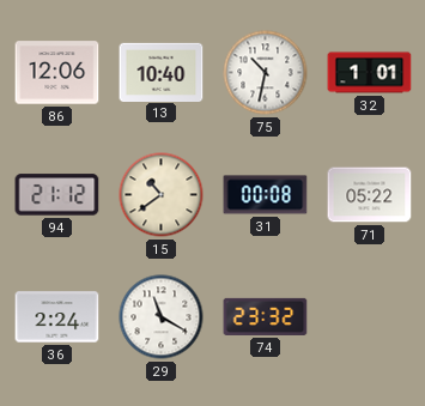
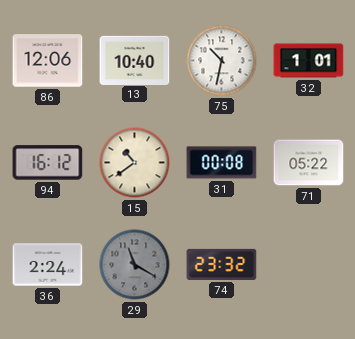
94: 21:12 -> 16:12
29 dial: white -> grey
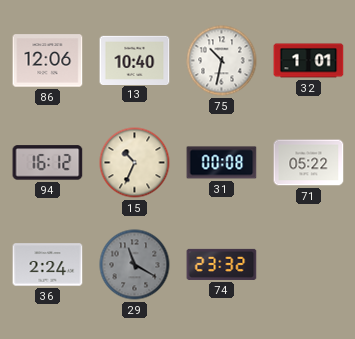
15: 10:39 -> 10:34
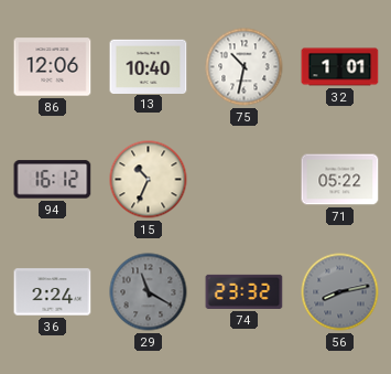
31: 00:08 -> none
56: none -> 8:13
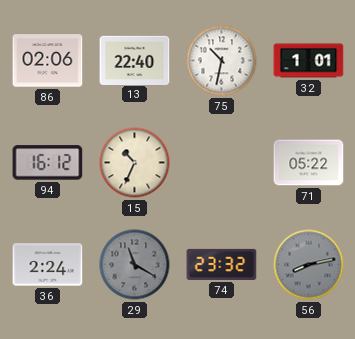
86: 12:06 -> 02:06
13: 10:40 -> 22:40
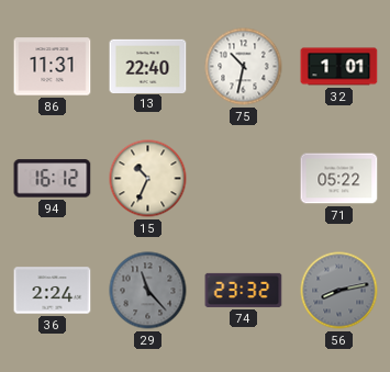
86: 02:06 -> 11:31
29: 11:20 -> 11:23
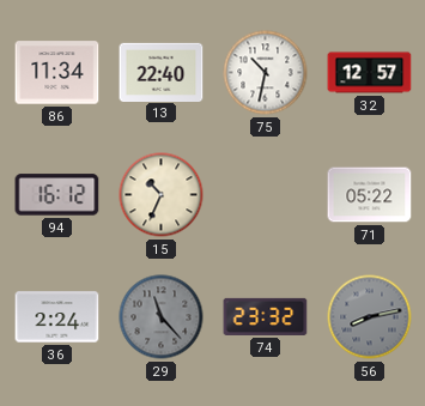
86: 11:31 -> 11:34
32: 1:01 -> 12:57
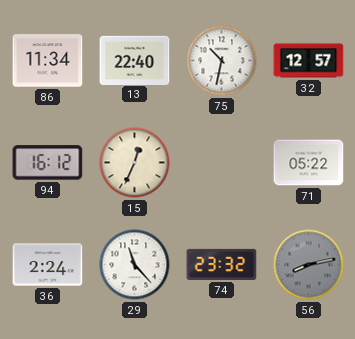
15: 10:34 -> 12:34
29 dial: grey -> white
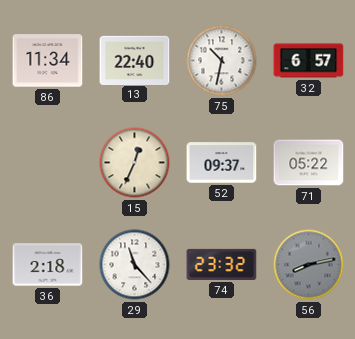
32: 12:57 -> 6:57
94: 16:12 -> none
52: none -> 09:37
36: 2:24 -> 2:18
